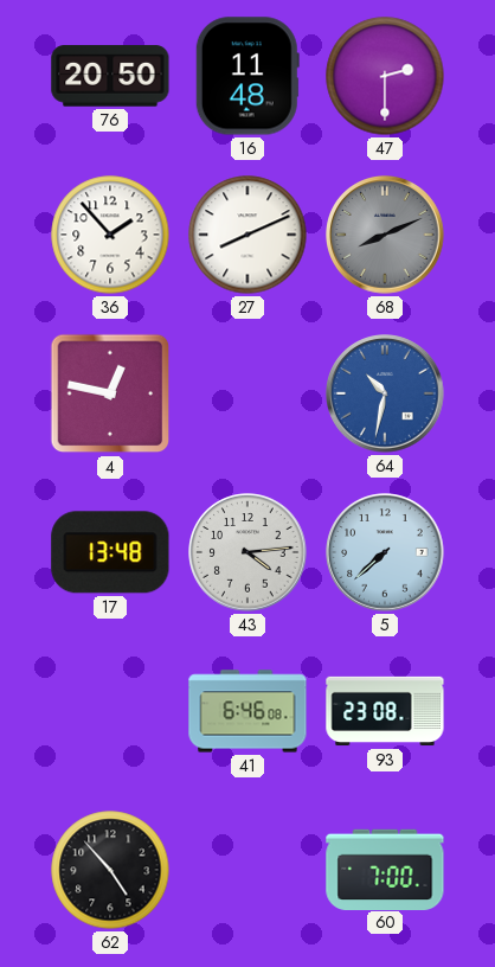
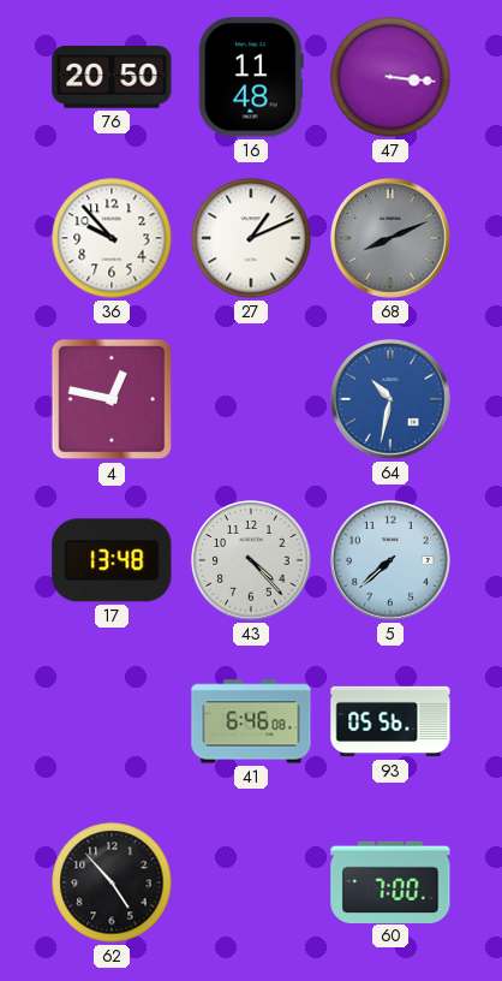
47: 2:30 -> 3:16
36: 1:53 -> 9:53
27: 8:11 -> 1:11
43: 4:14 -> 4:23
93: 23:08 -> 05:56
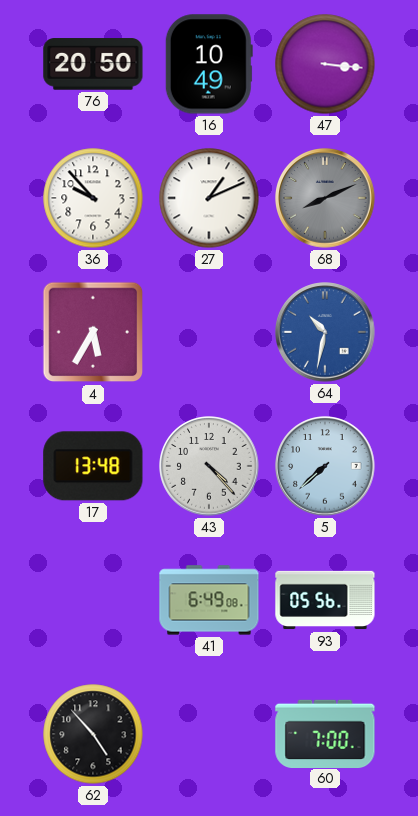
16: 11:48 -> 10:49
4: 12:47 -> 5:35
41: 6:46 -> 6:49
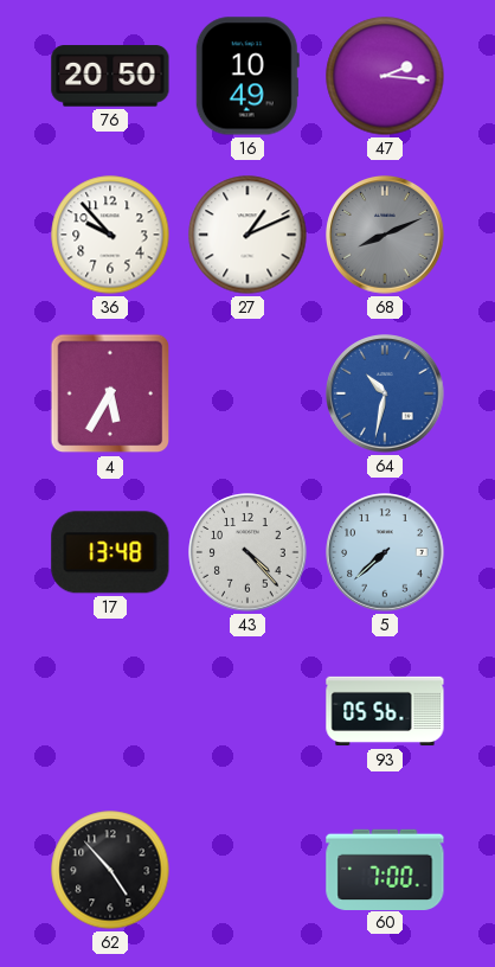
47: 3:16 -> 2:16
41: 6:49 -> none
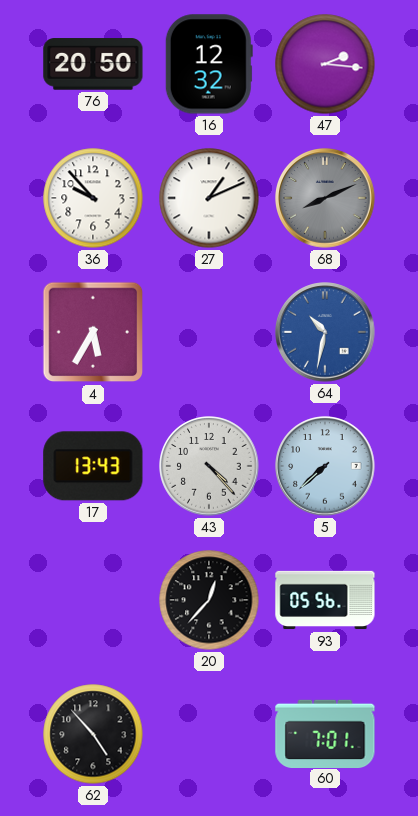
16: 10:49 -> 12:32
17: 13:48 -> 13:43
20: none -> 12:37
60: 7:00 -> 7:01
